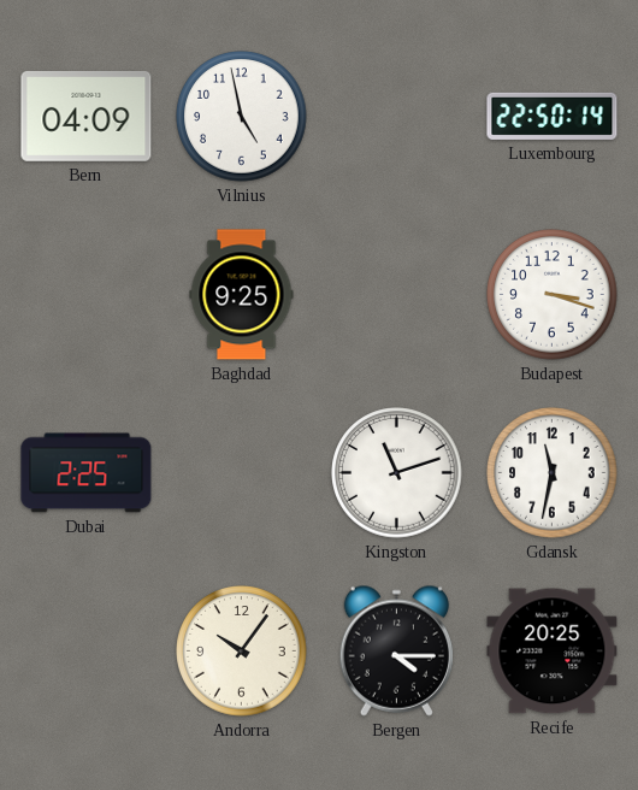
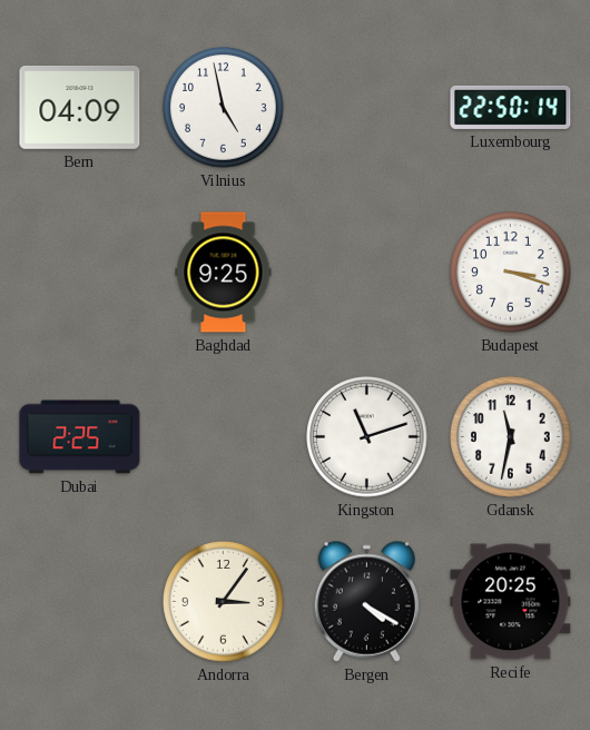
Andorra: 10:06 -> 3:06
Bergen: 4:15 -> 4:20
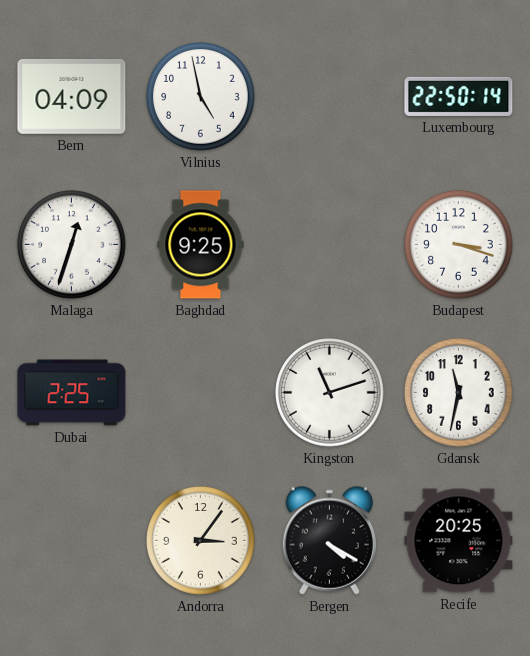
Malaga: none -> 12:33
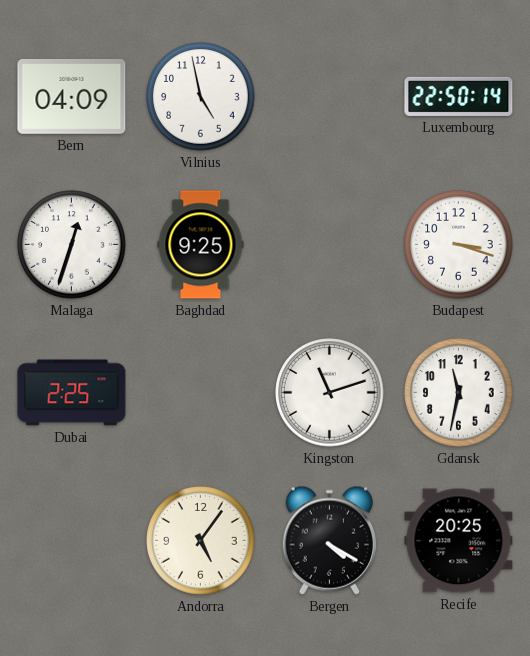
Andorra: 3:06 -> 5:06
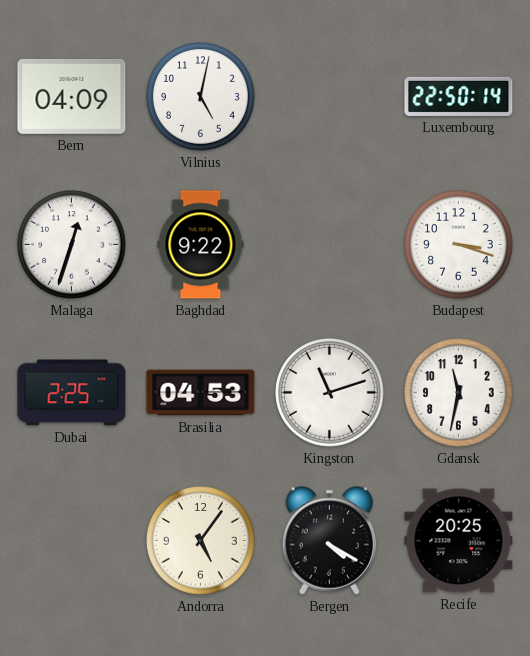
Vilnius: 4:58 -> 5:02
Baghdad: 9:25 -> 9:22
Brasilia: none -> 04:53
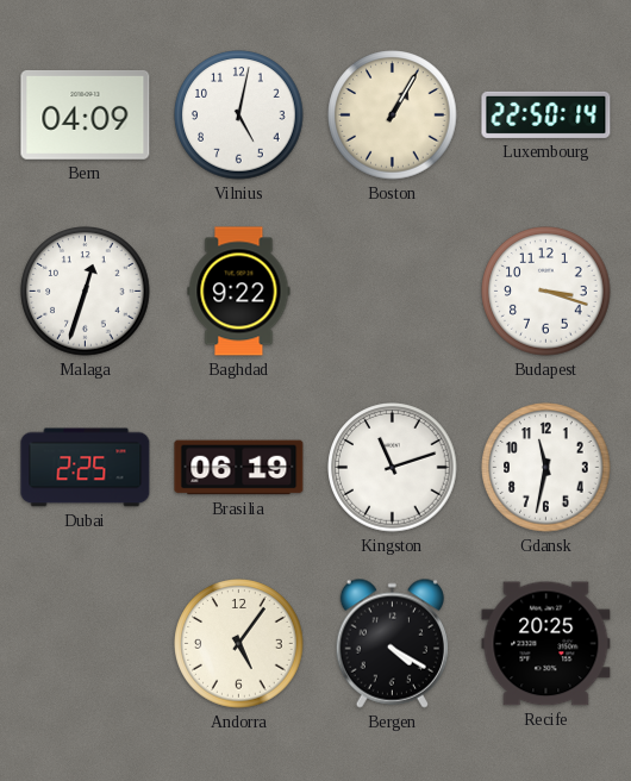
Boston: none -> 1:05
Brasilia: 04:53 -> 06:19
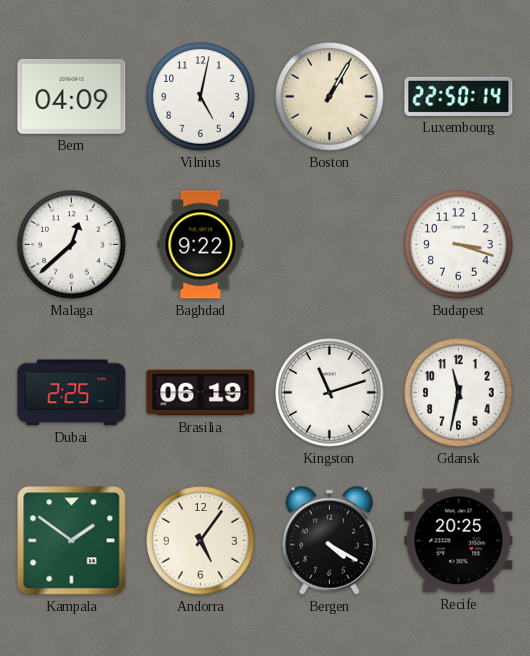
Malaga: 12:33 -> 12:38
Kampala: none -> 1:51
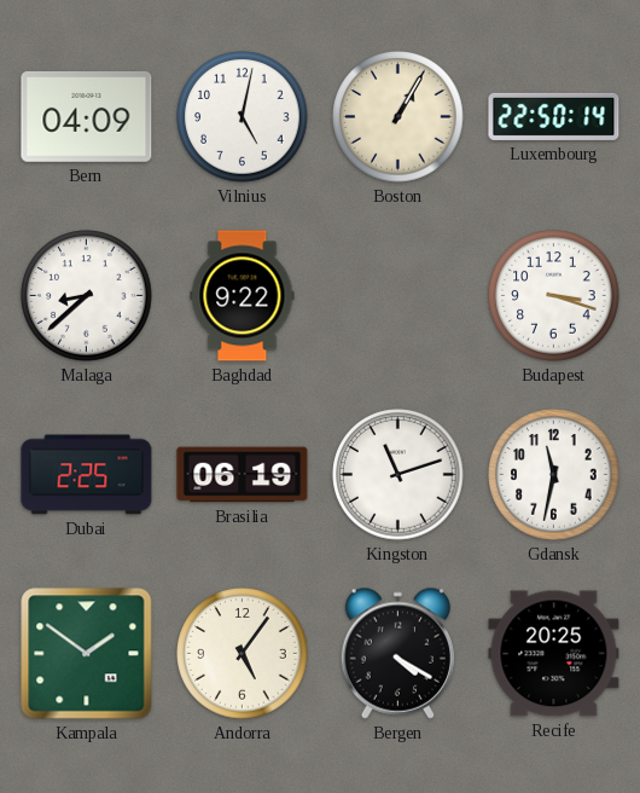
Malaga: 12:38 -> 8:38
